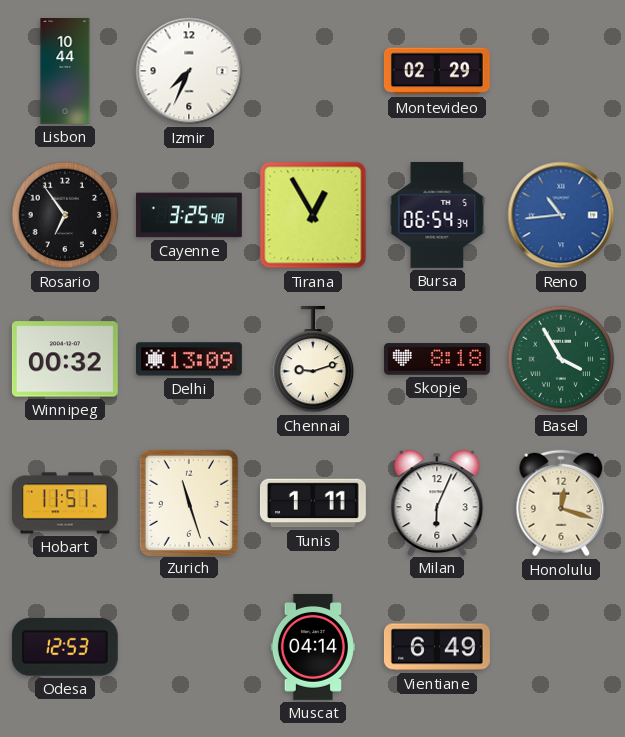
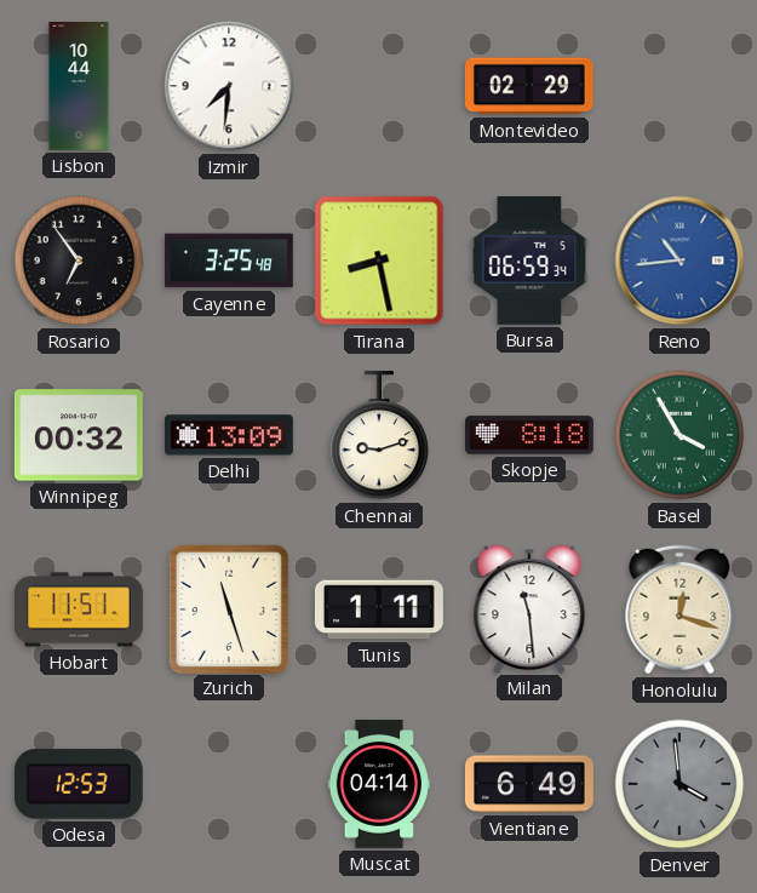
Izmir: 7:34 -> 7:31
Tirana: 12:55 -> 8:28
Bursa: 06:54 -> 06:59
Milan: 6:04 -> 11:29
Denver: none -> 3:59
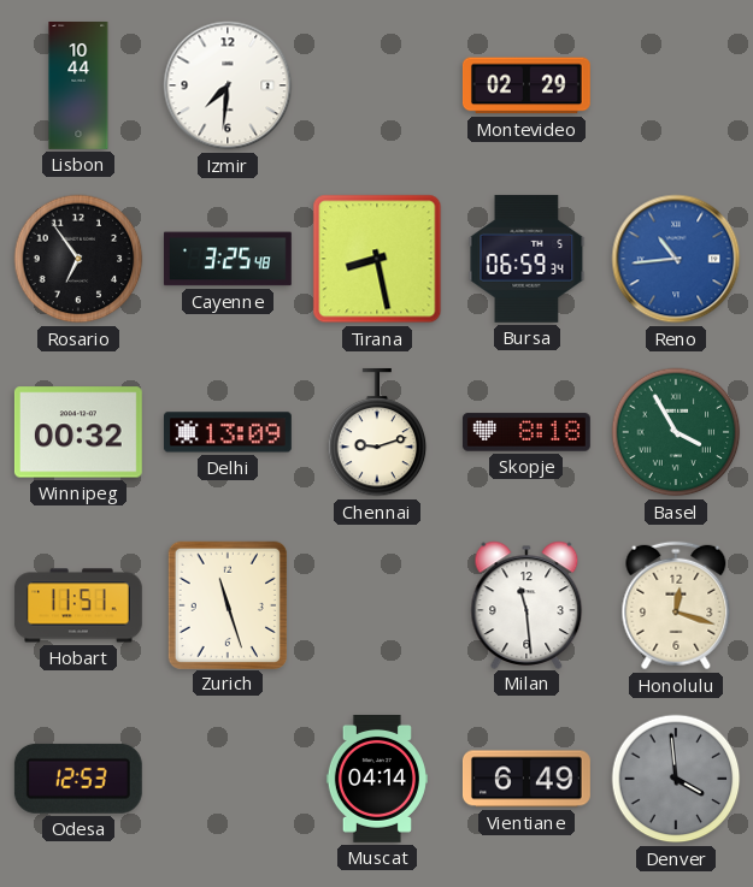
Tunis: 1:11 -> none
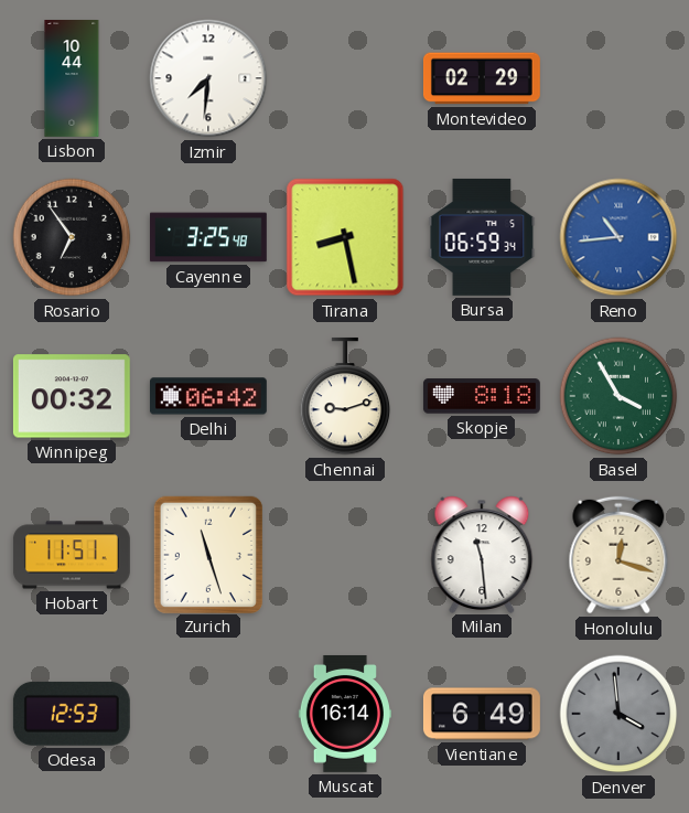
Delhi: 13:09 -> 06:42
Muscat: 04:14 -> 16:14
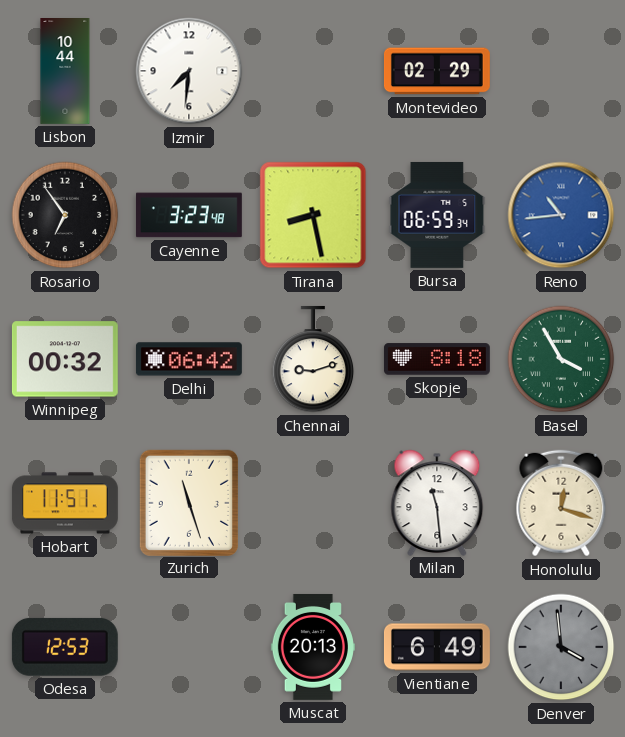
Cayenne: 3:25 -> 3:23
Muscat: 16:14 -> 20:13
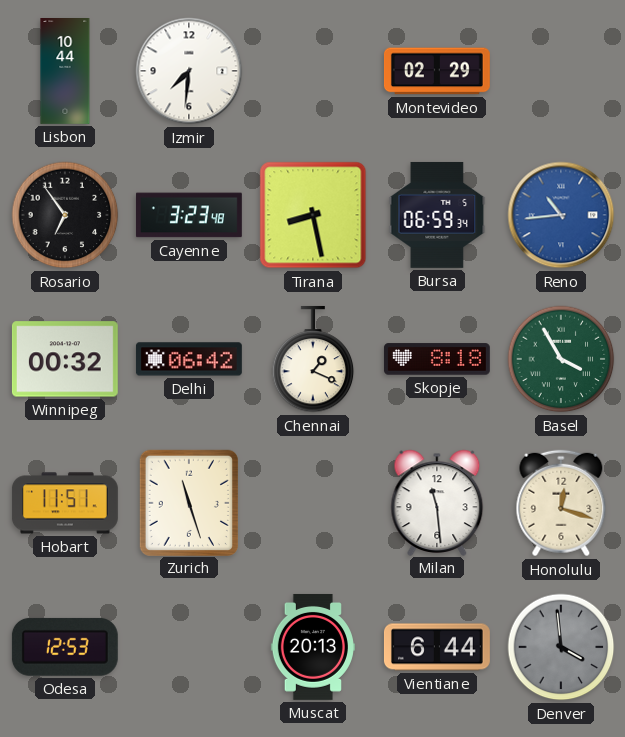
Chennai: 9:12 -> 1:19
Vientiane: 6:49 -> 6:44
